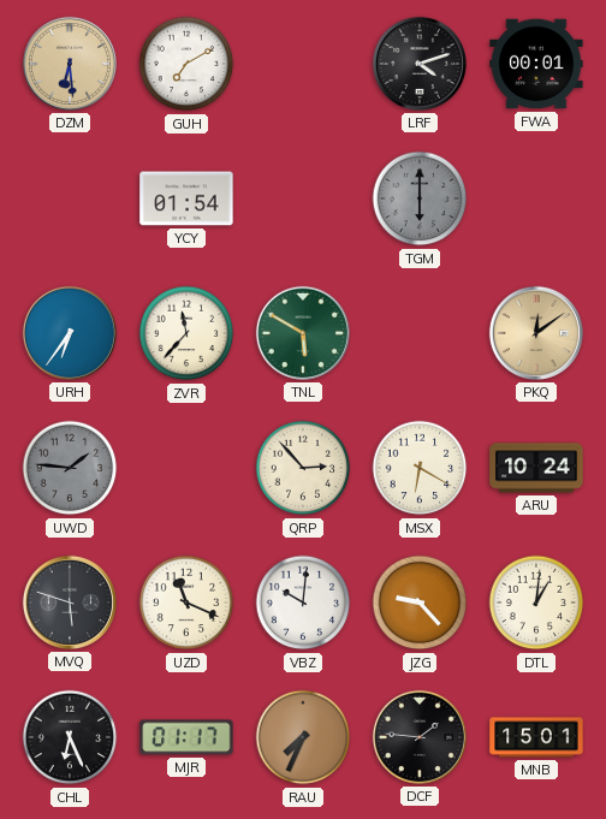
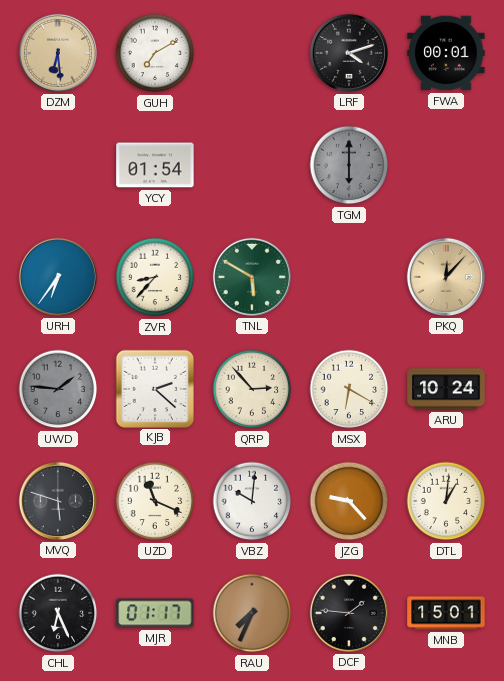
ZVR: 11:37 -> 8:37
PKQ: 12:09 -> 12:07
KJB: none -> 2:22
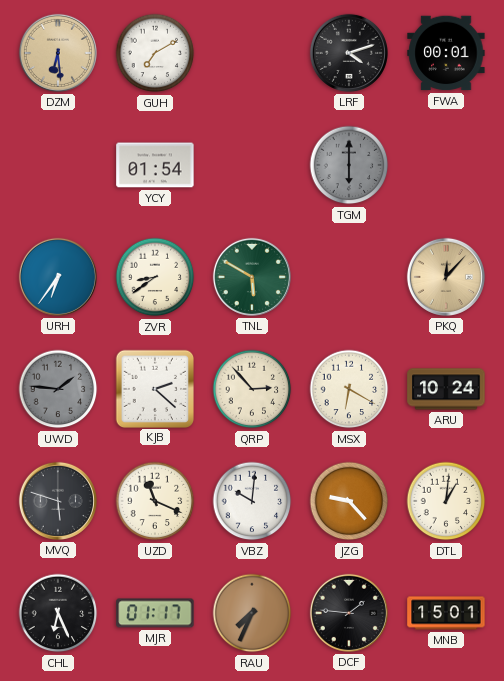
ZVR: 8:37 -> 8:39
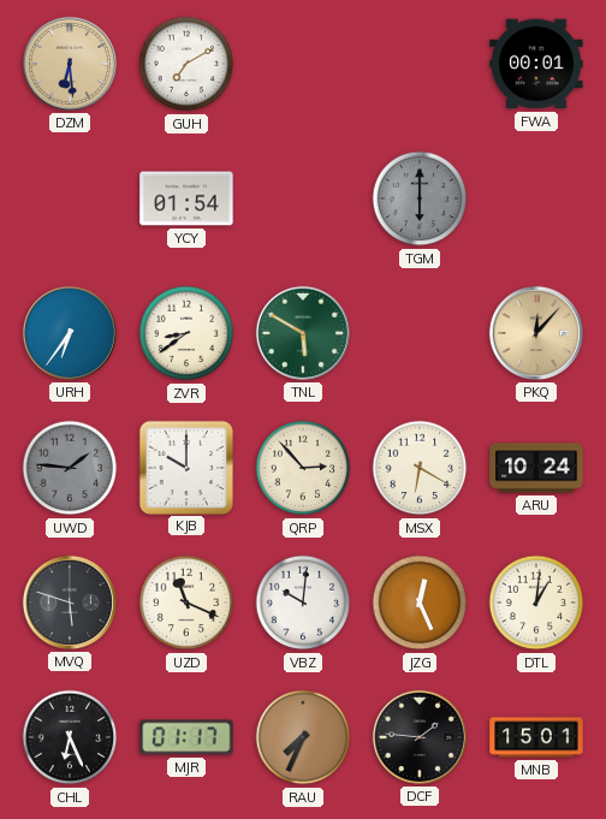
LRF: 4:12 -> none
KJB: 2:22 -> 10:00
JZG: 9:23 -> 12:26
